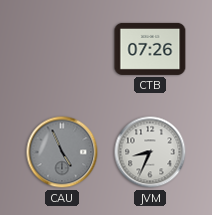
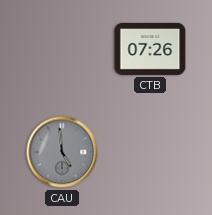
CAU: 4:56 -> 4:59
JVM: 8:34 -> none
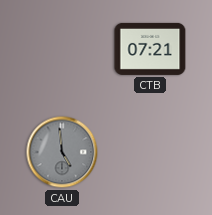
CTB: 07:26 -> 07:21
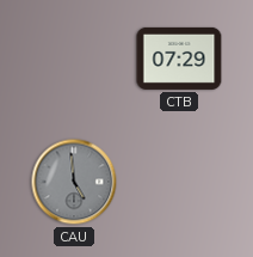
CTB: 07:21 -> 07:29
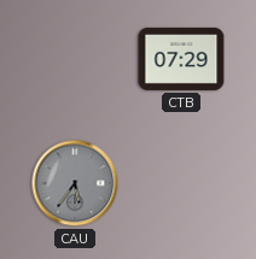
CAU: 4:59 -> 5:36
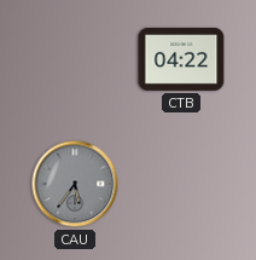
CTB: 07:29 -> 04:22
